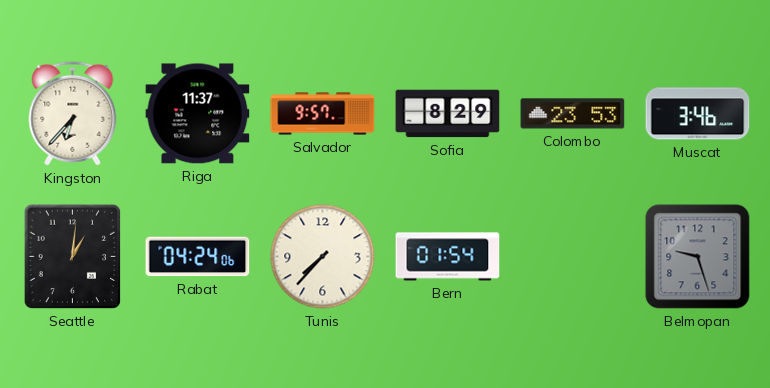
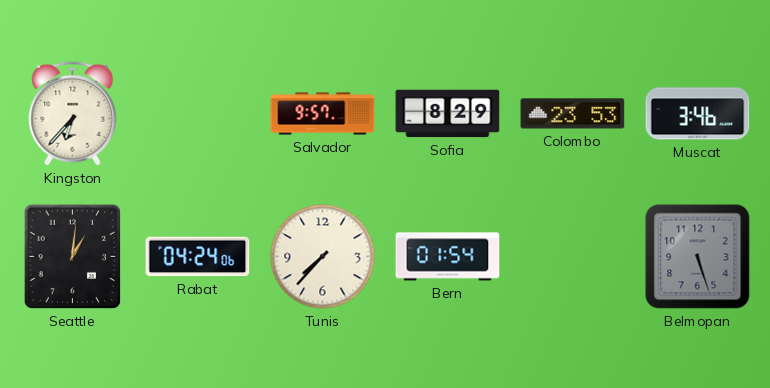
Riga: 11:37 -> none
Belmopan: 9:27 -> 5:27
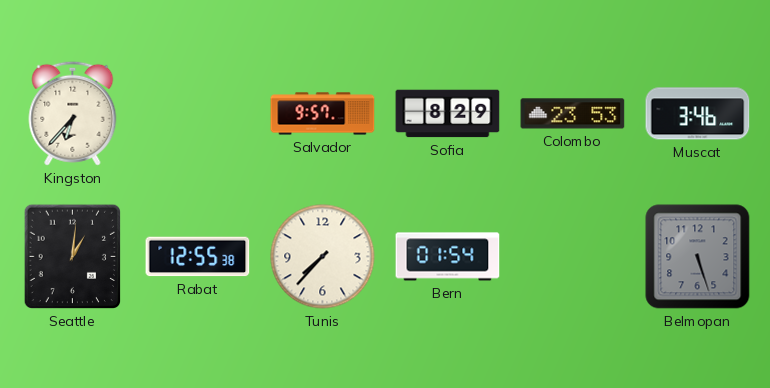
Rabat: 04:24 -> 12:55
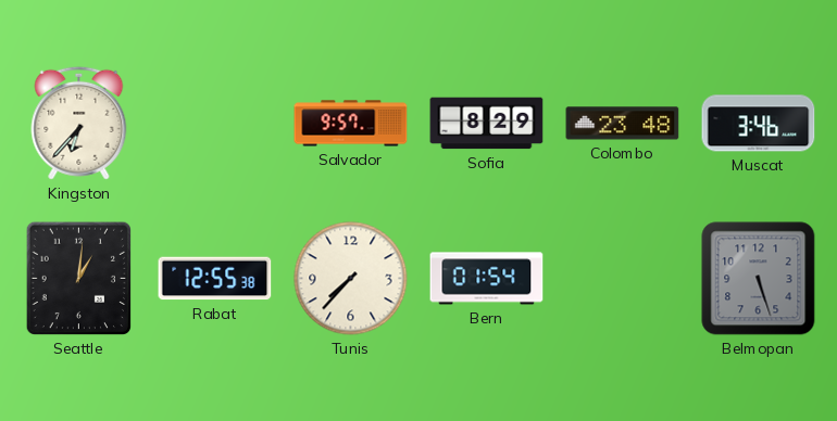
Colombo: 23:53 -> 23:48
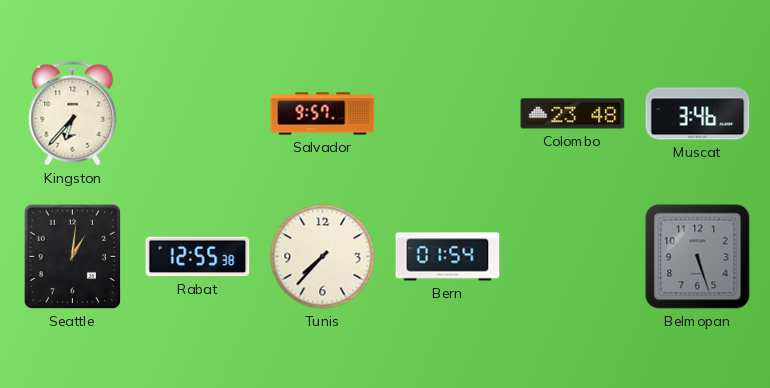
Sofia: 8:29 -> none
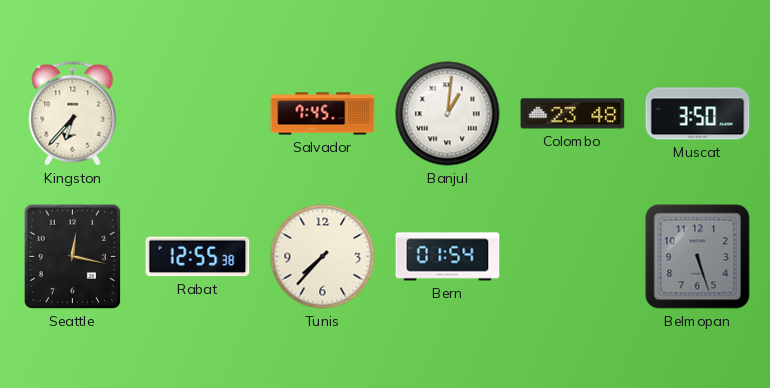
Salvador: 9:57 -> 7:45
Banjul: none -> 1:01
Muscat: 3:46 -> 3:50
Seattle: 1:01 -> 12:17
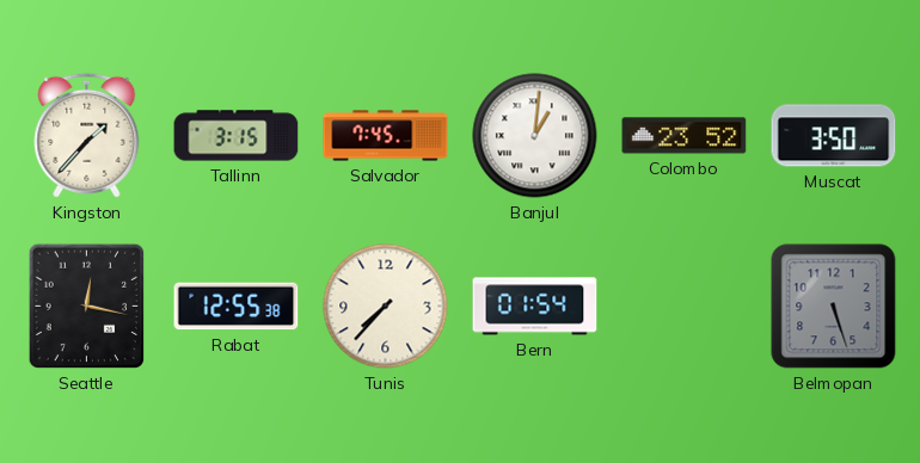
Kingston: 6:37 -> 1:37
Tallinn: none -> 3:15
Colombo: 23:48 -> 23:52
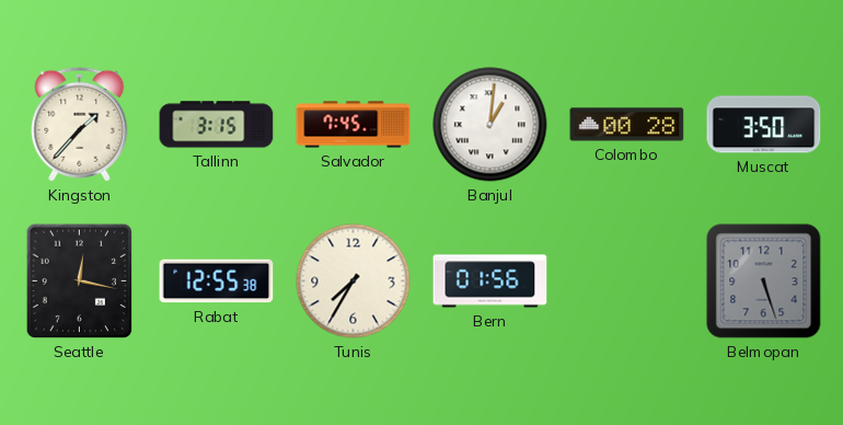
Colombo: 23:52 -> 00:28
Tunis: 7:37 -> 7:35
Bern: 01:54 -> 01:56
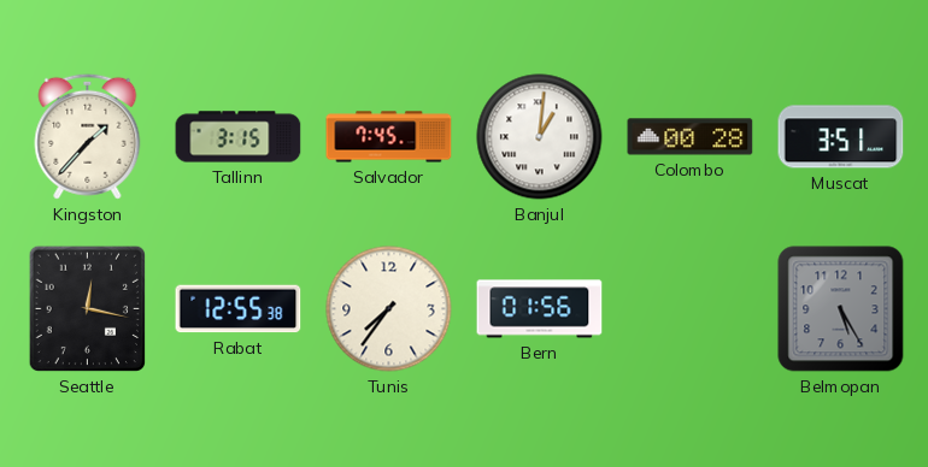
Muscat: 3:50 -> 3:51
Tunis: 7:35 -> 7:36
Belmopan: 5:27 -> 5:25
